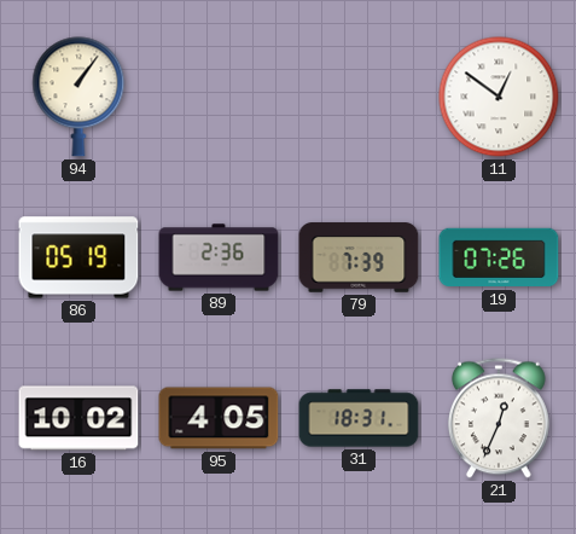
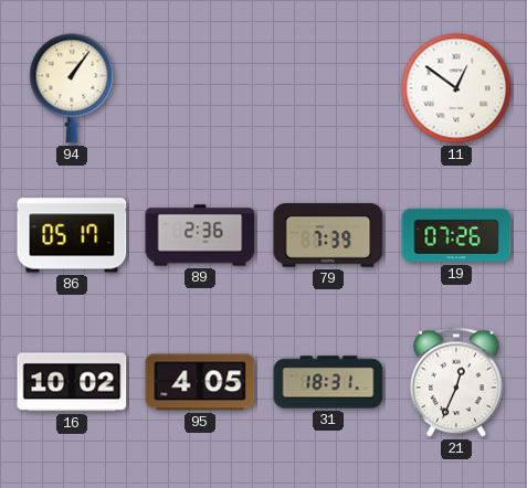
86: 05:19 -> 05:17
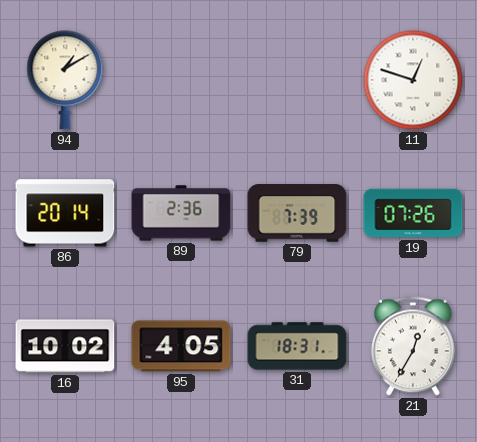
94: 1:06 -> 1:10
11: 12:51 -> 12:48
86: 05:17 -> 20:14
21: 12:34 -> 12:35
